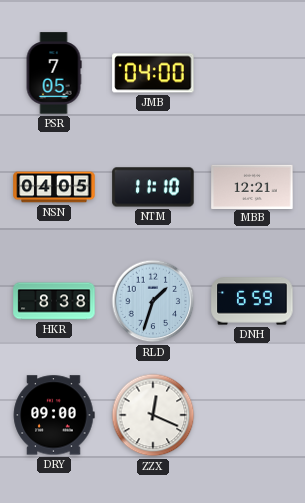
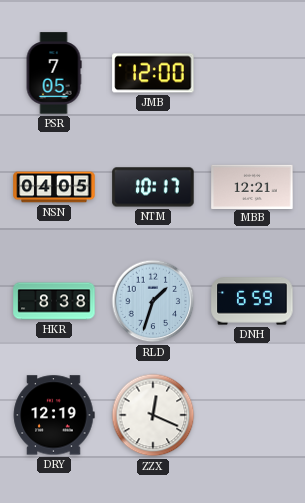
JMB: 04:00 -> 12:00
NTM: 11:10 -> 10:17
DRY: 09:00 -> 12:19
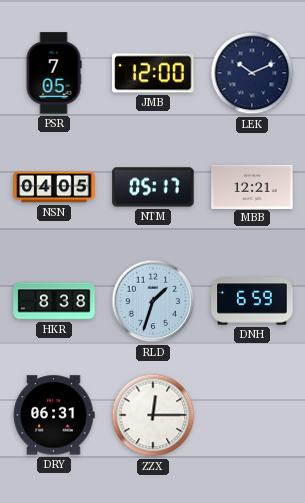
LEK: none -> 10:11
NTM: 10:17 -> 05:17
DRY: 12:19 -> 06:31
ZZX: 12:19 -> 12:15
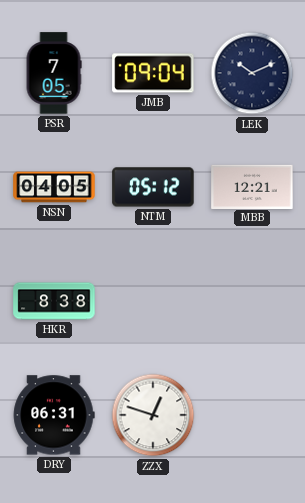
JMB: 12:00 -> 09:04
NTM: 05:17 -> 05:12
RLD: 1:33 -> none
DNH: 6:59 -> none
ZZX: 12:15 -> 12:48
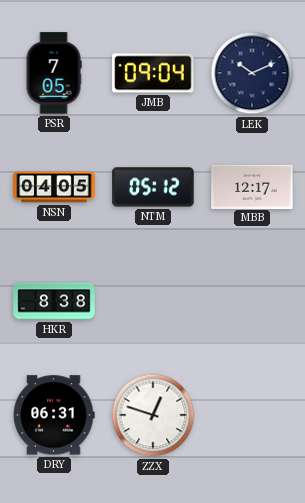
MBB: 12:21 -> 12:17
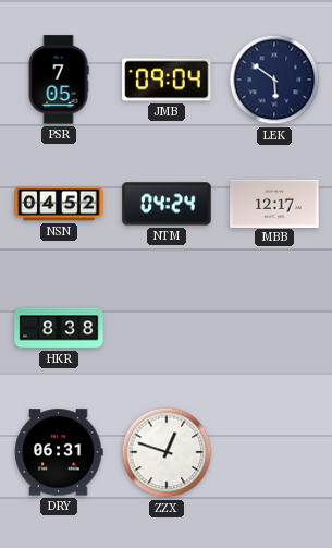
LEK: 10:11 -> 5:51
NSN: 04:05 -> 04:52
NTM: 05:12 -> 04:24
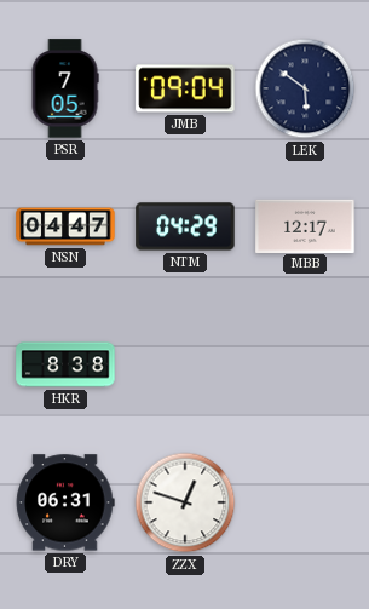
NSN: 04:52 -> 04:47
NTM: 04:24 -> 04:29
